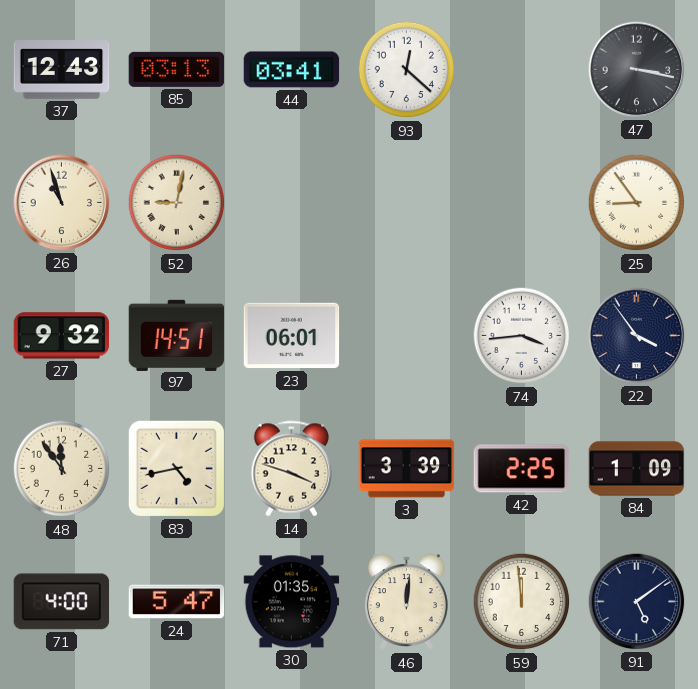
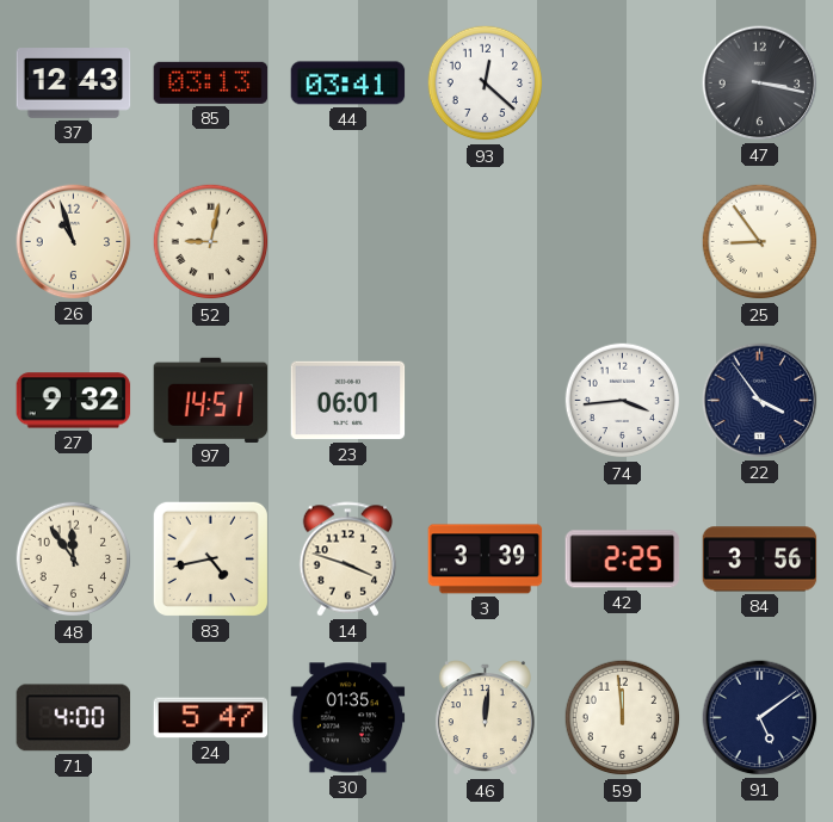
84: 1:09 -> 3:56
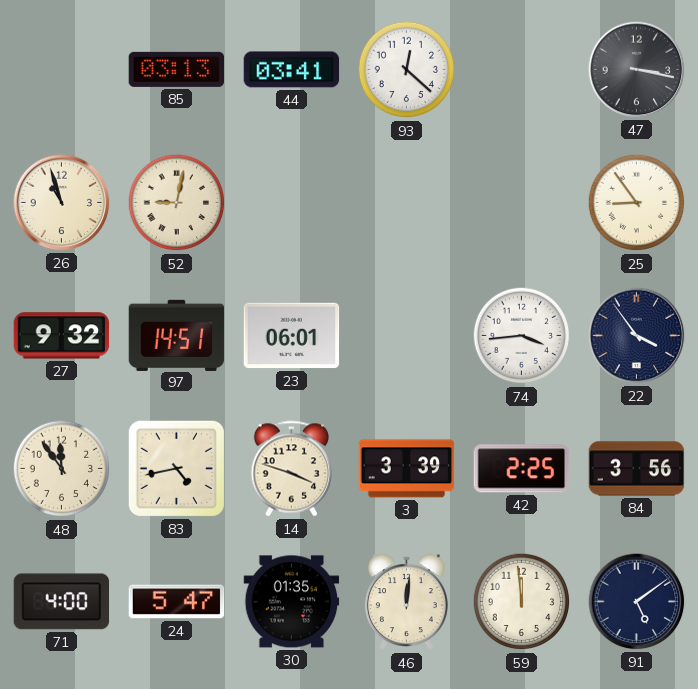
37: 12:43 -> none
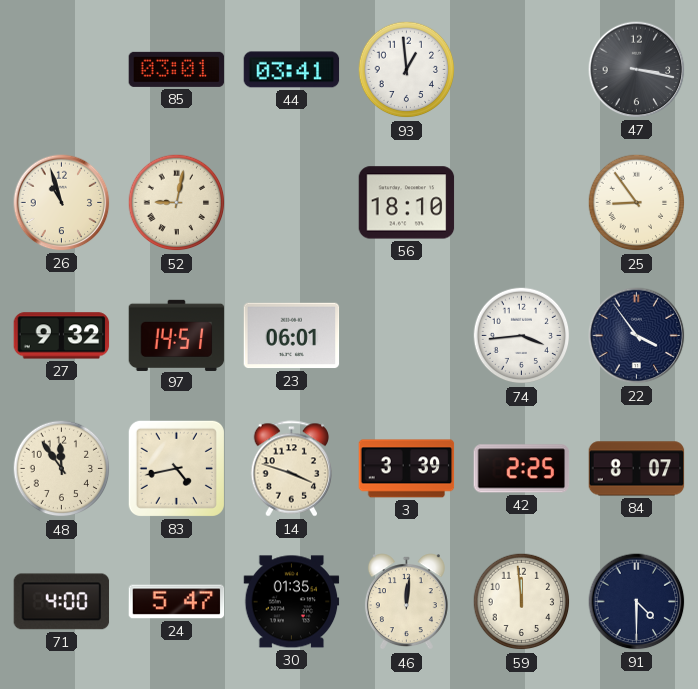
85: 03:13 -> 03:01
93: 12:22 -> 12:59
56: none -> 18:10
84: 3:56 -> 8:07
91: 5:09 -> 4:30
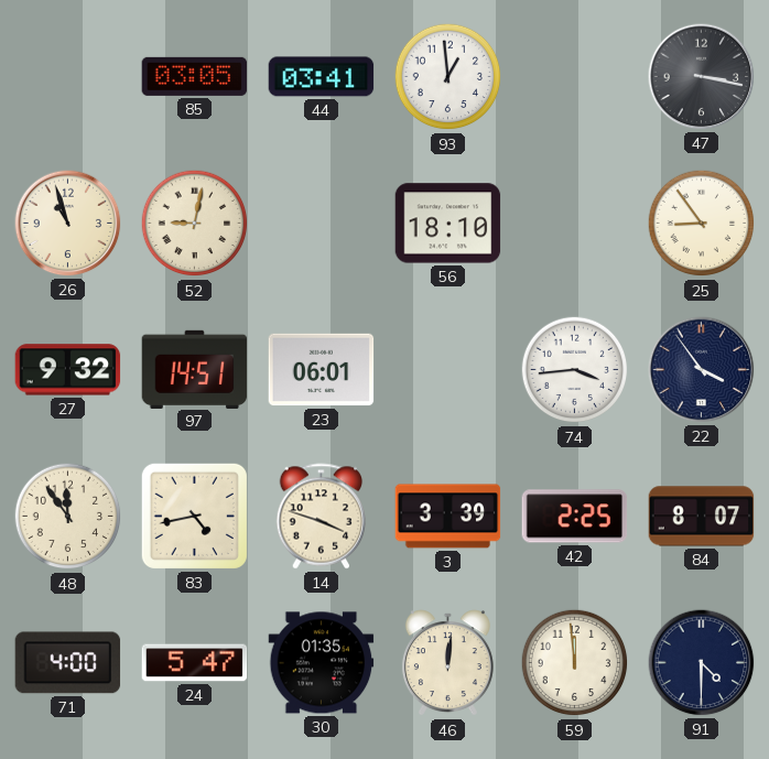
85: 03:01 -> 03:05
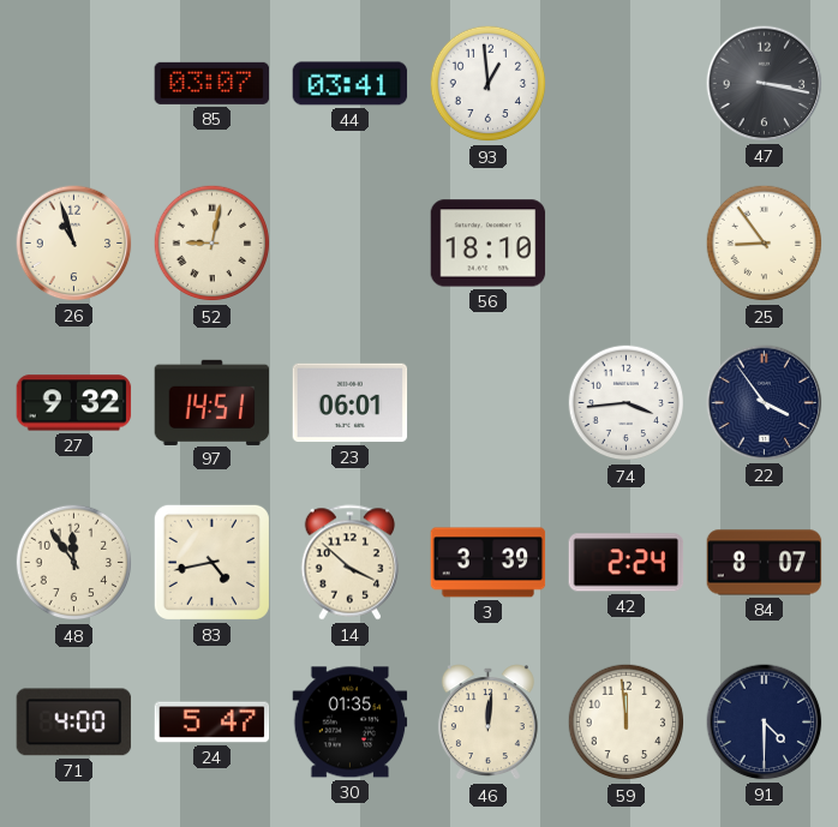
85: 03:05 -> 03:07
14: 3:48 -> 3:52
42: 2:25 -> 2:24
